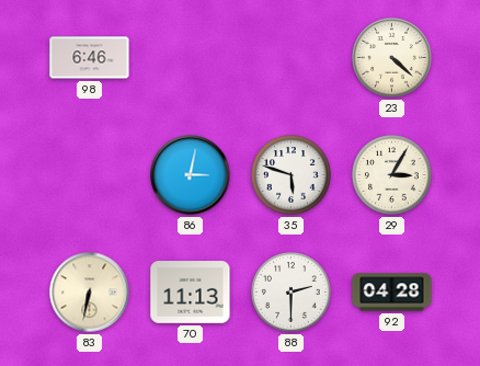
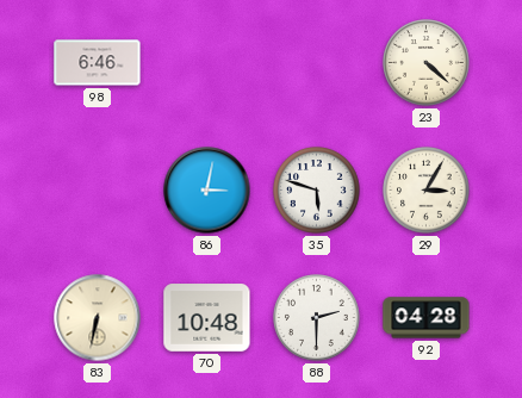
70: 11:13 -> 10:48
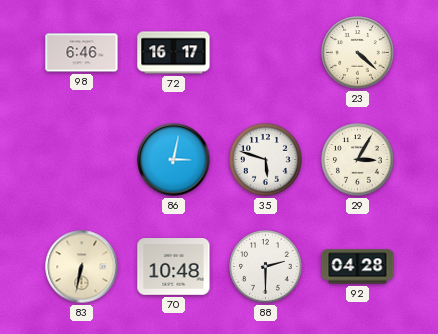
72: none -> 16:17
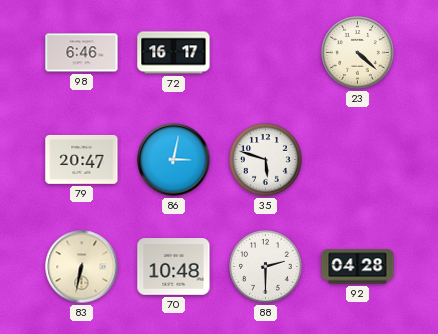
79: none -> 20:47
29: 3:05 -> none
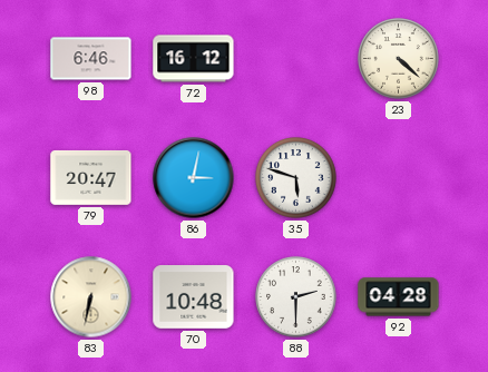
72: 16:17 -> 16:12
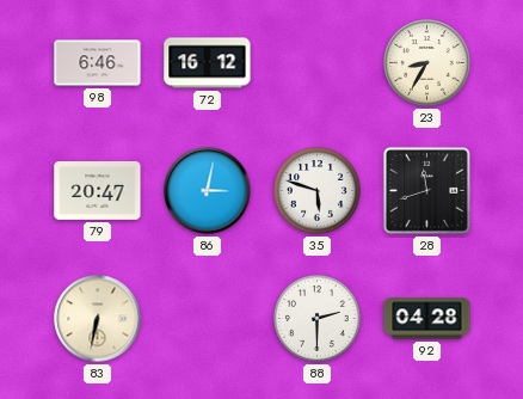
23: 4:22 -> 8:35
28: none -> 11:42
70: 10:48 -> none
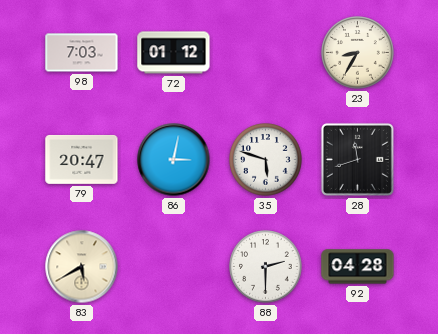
98: 6:46 -> 7:03
72: 16:12 -> 01:12
83: 6:32 -> 5:40
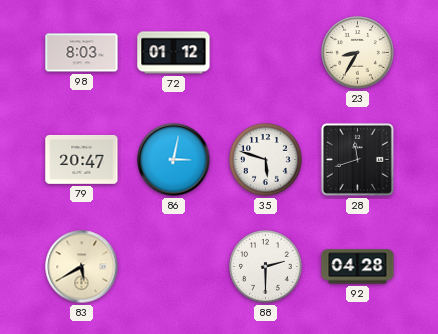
98: 7:03 -> 8:03
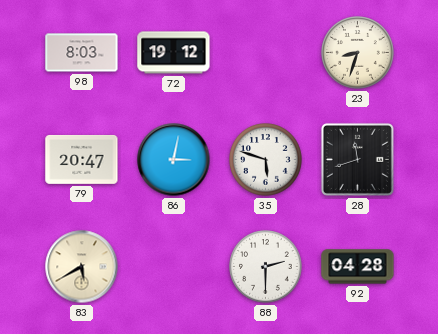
72: 01:12 -> 19:12
23: 8:35 -> 8:33
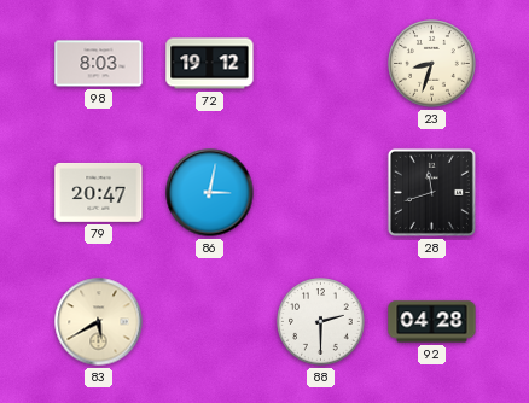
35: 5:48 -> none
